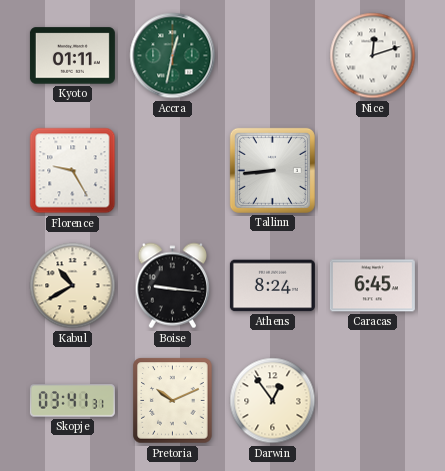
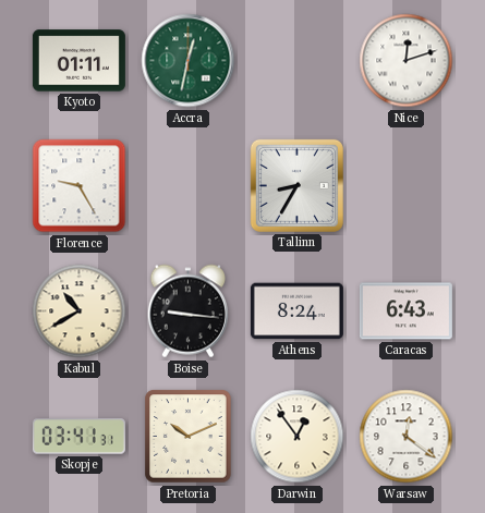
Tallinn: 8:44 -> 8:35
Caracas: 6:45 -> 6:43
Warsaw: none -> 12:21
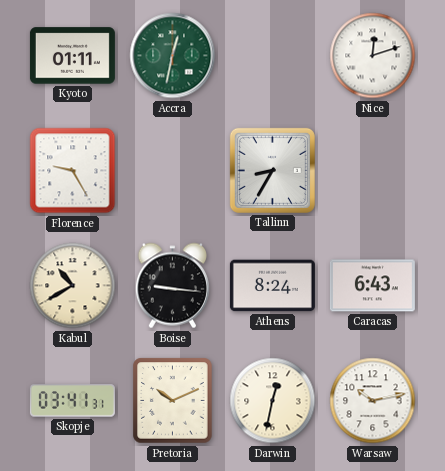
Darwin: 12:54 -> 12:32
Warsaw: 12:21 -> 10:13
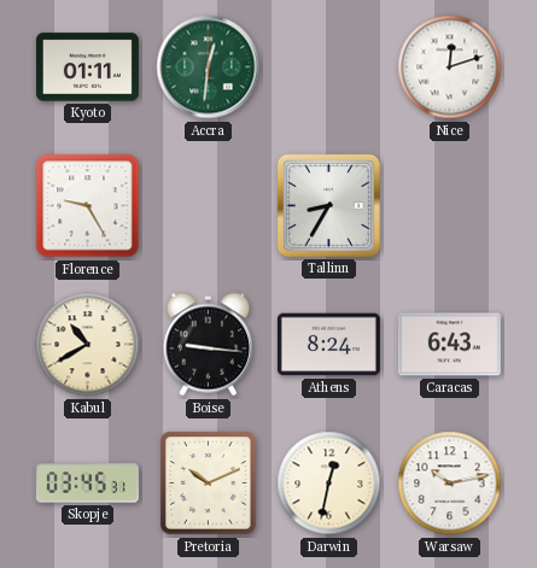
Accra: 12:32 -> 12:31
Skopje: 03:41 -> 03:45
